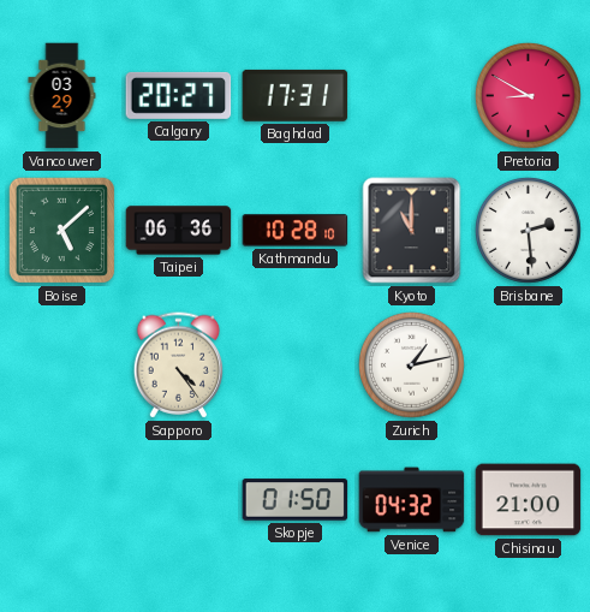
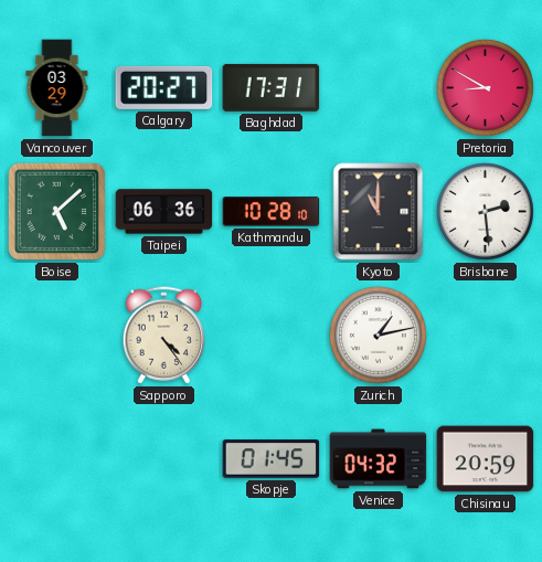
Skopje: 01:50 -> 01:45
Chisinau: 21:00 -> 20:59
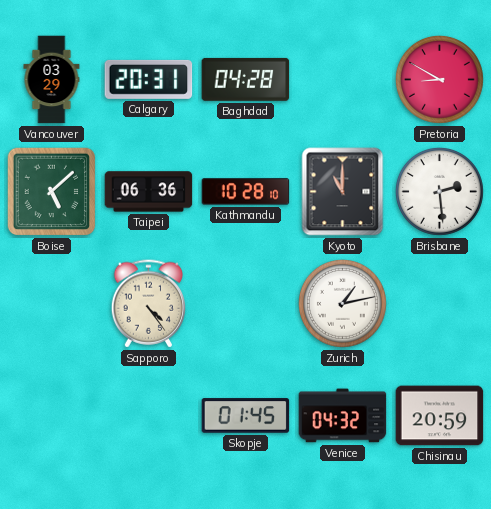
Calgary: 20:27 -> 20:31
Baghdad: 17:31 -> 04:28
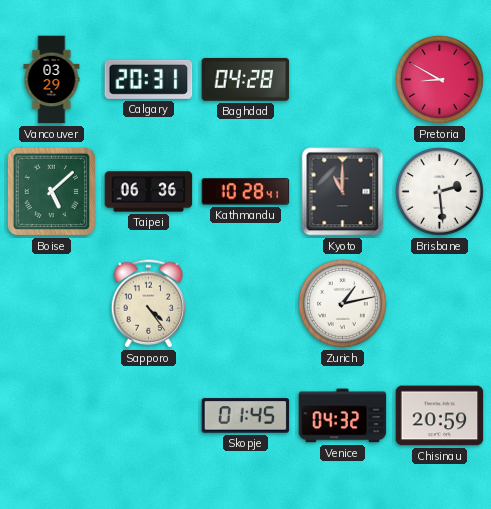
Kathmandu: 10:28:10 -> 10:28:41
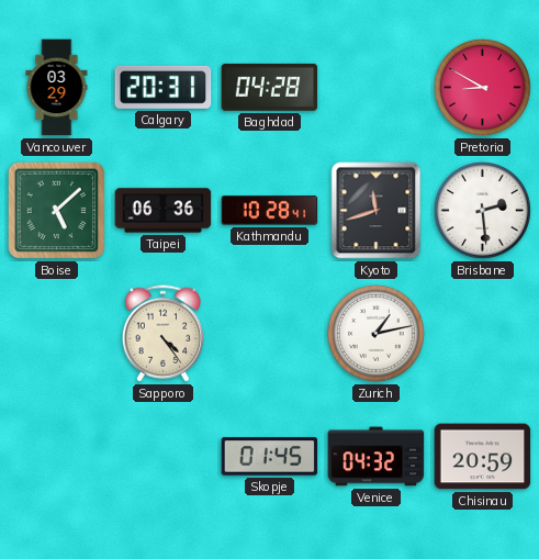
Kyoto: 11:00 -> 11:42
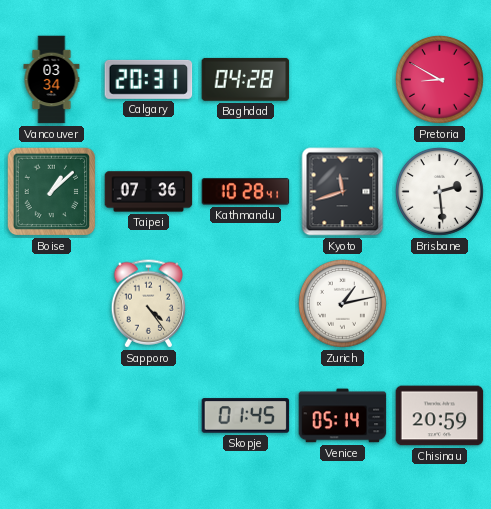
Vancouver: 03:29 -> 03:34
Boise: 5:08 -> 1:08
Taipei: 06:36 -> 07:36
Venice: 04:32 -> 05:14
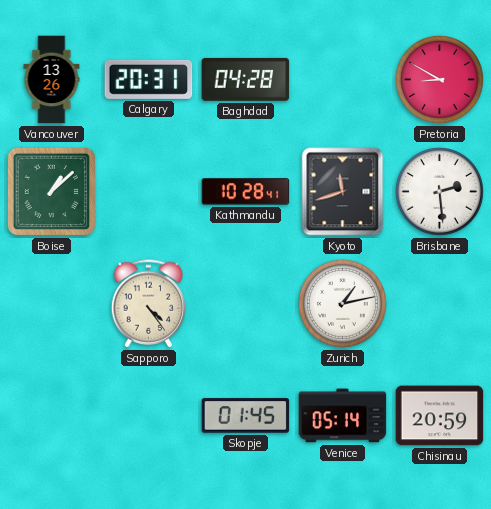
Vancouver: 03:34 -> 13:26
Taipei: 07:36 -> none
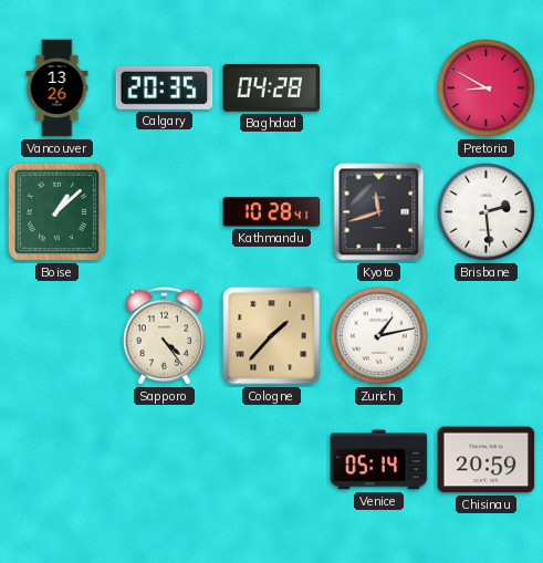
Calgary: 20:31 -> 20:35
Cologne: none -> 1:37
Skopje: 01:45 -> none
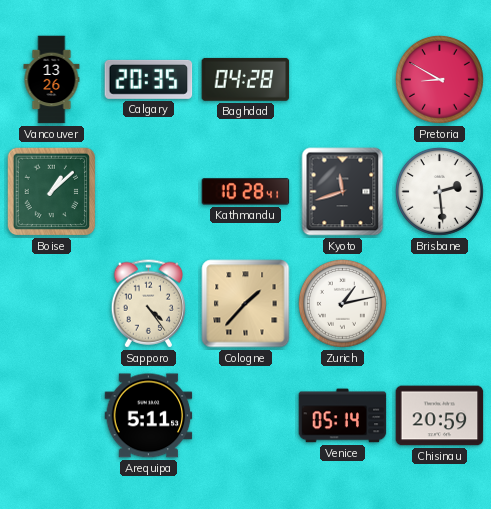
Arequipa: none -> 5:11
